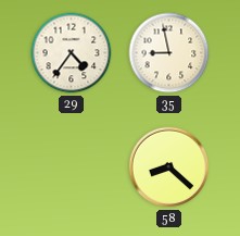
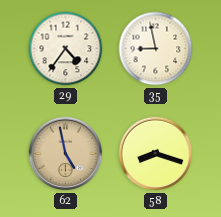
62: none -> 4:58
58: 8:22 -> 8:18
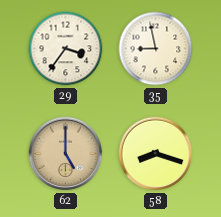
29: 4:36 -> 3:36
62: 4:58 -> 5:00
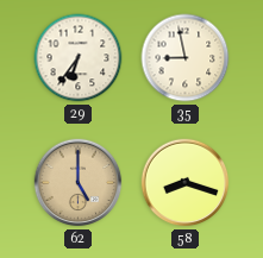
29: 3:36 -> 6:36
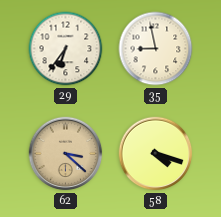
62: 5:00 -> 3:22
58: 8:18 -> 4:18
